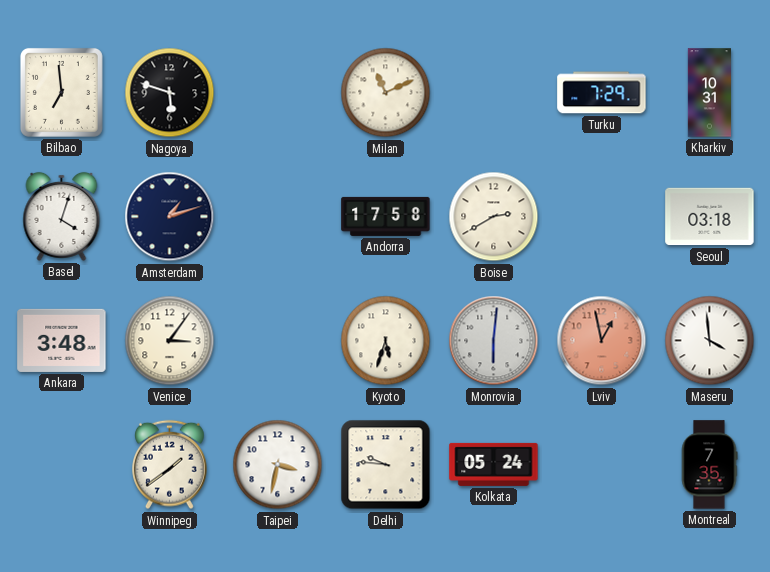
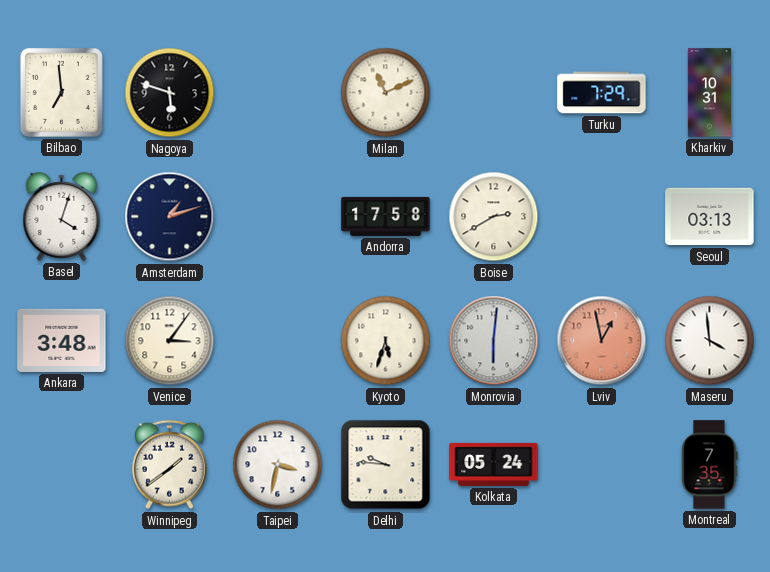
Seoul: 03:18 -> 03:13
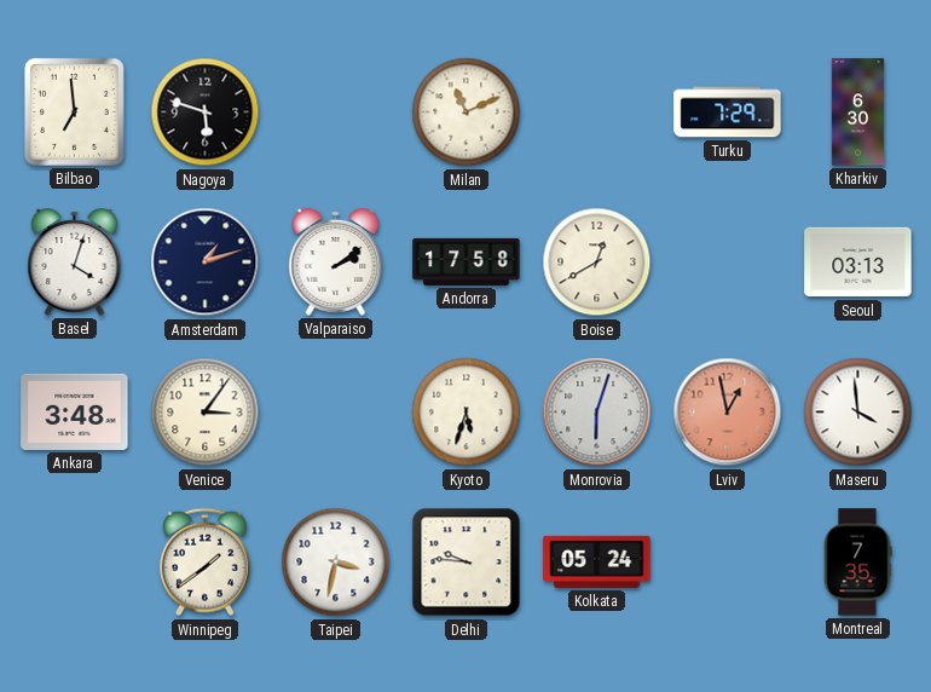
Kharkiv: 10:31 -> 6:30
Valparaiso: none -> 2:09
Boise: 2:40 -> 12:40
Monrovia: 6:01 -> 6:03
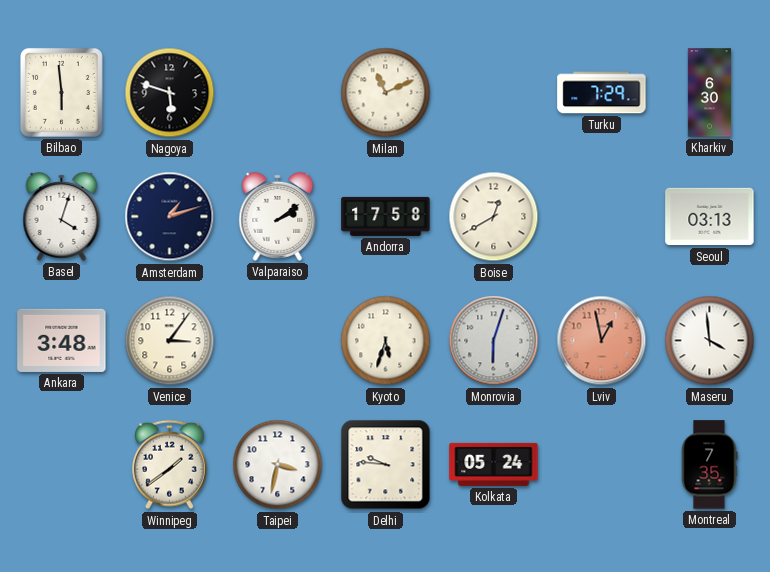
Bilbao: 6:59 -> 5:59
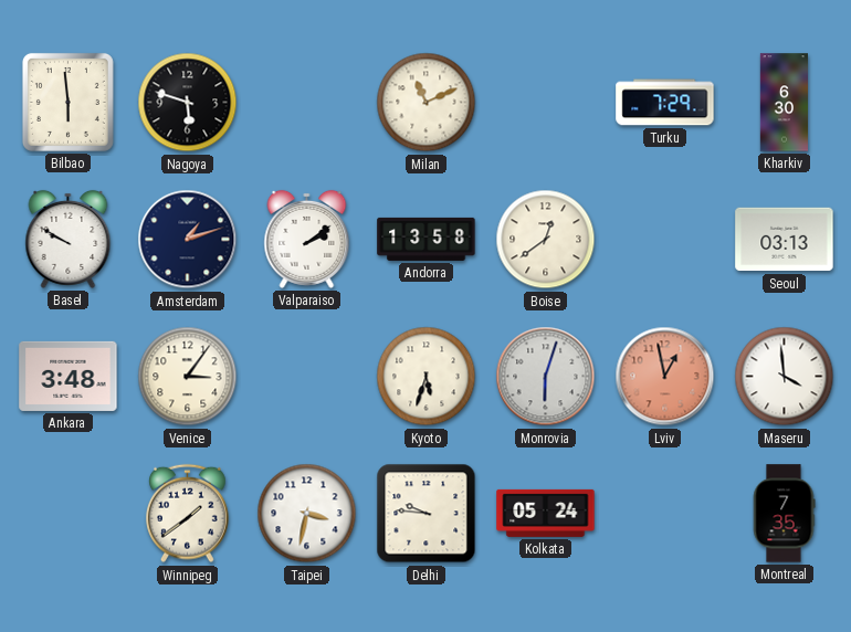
Basel: 4:03 -> 9:50
Andorra: 17:58 -> 13:58
Boise: 12:40 -> 12:39
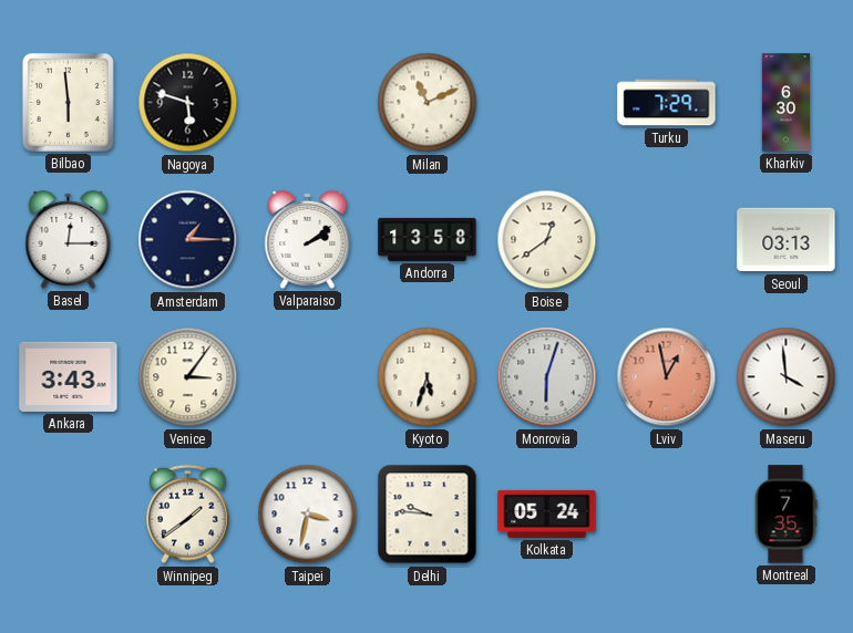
Basel: 9:50 -> 12:15
Amsterdam: 1:12 -> 1:15
Ankara: 3:48 -> 3:43
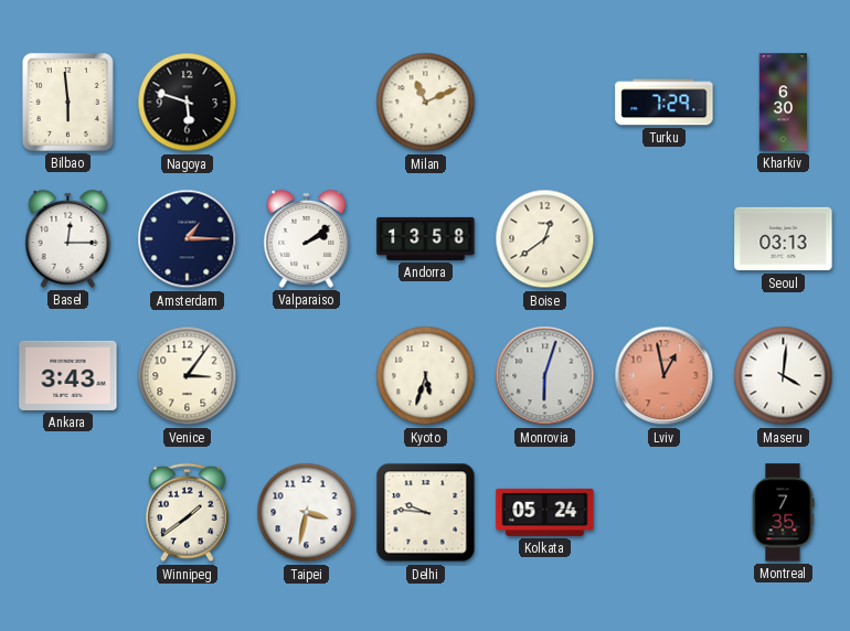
Maseru: 3:59 -> 4:01
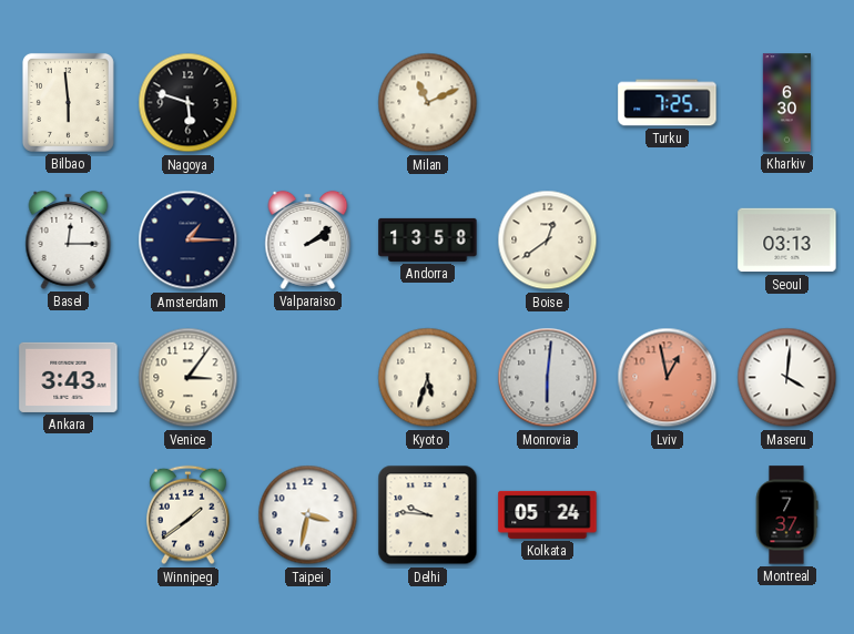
Turku: 7:29 -> 7:25
Monrovia: 6:03 -> 6:01
Montreal: 7:35 -> 7:37
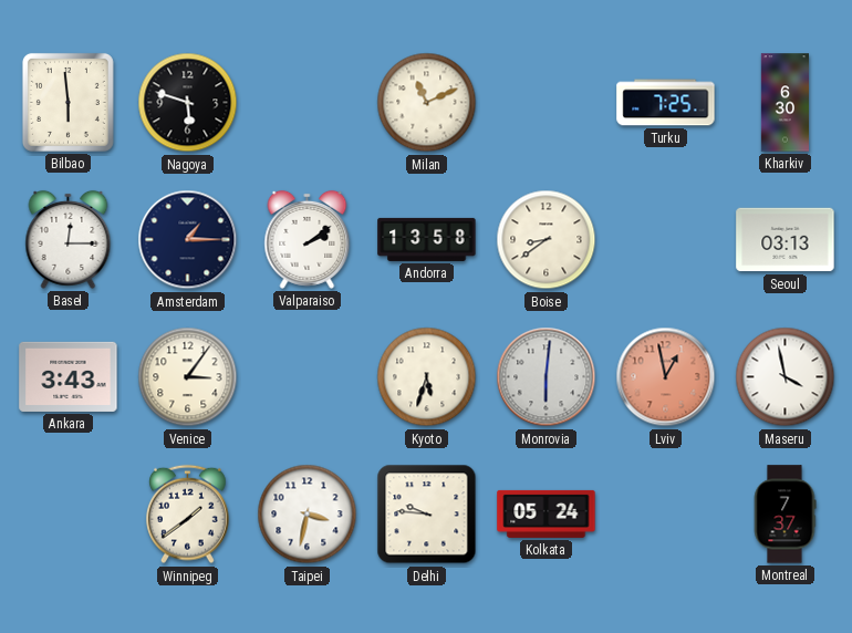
Boise: 12:39 -> 8:39
Maseru: 4:01 -> 3:58
